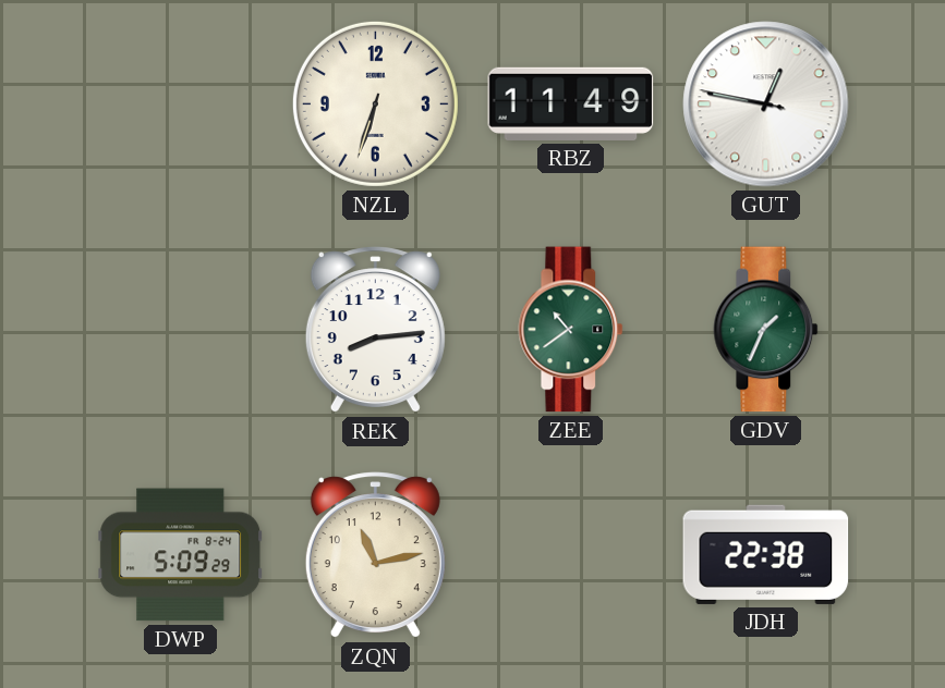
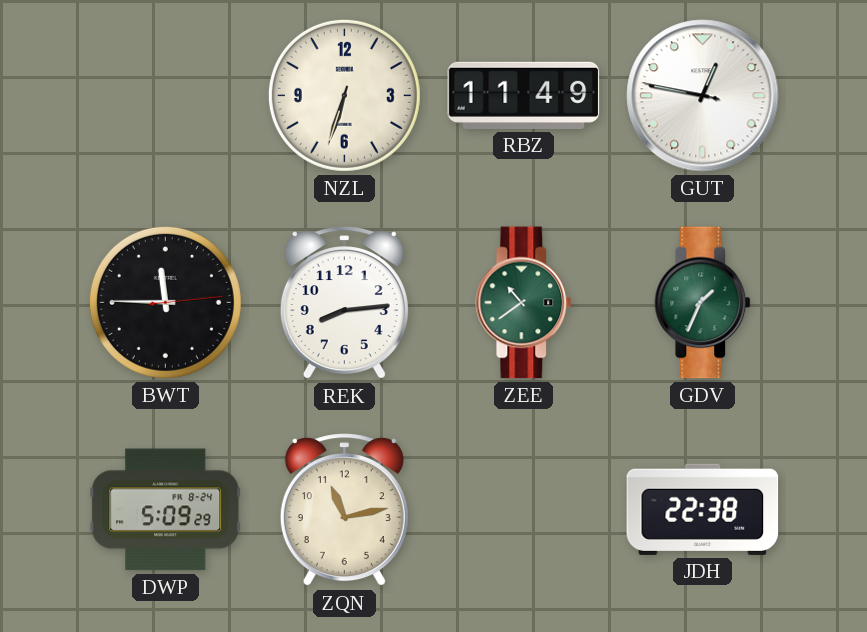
BWT: none -> 11:45
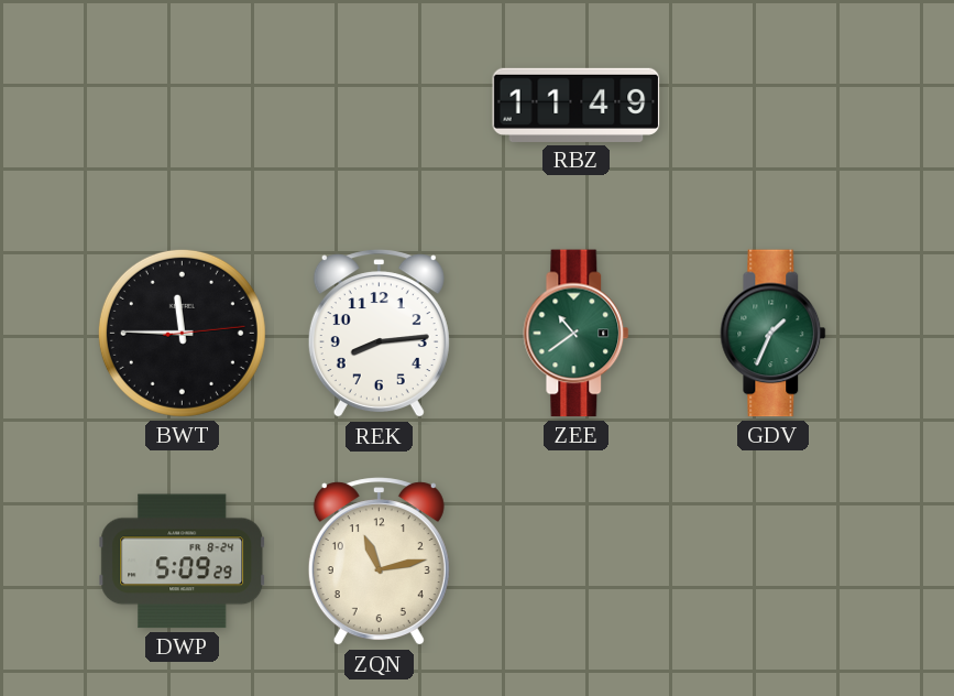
NZL: 6:33 -> none
GUT: 12:46 -> none
JDH: 22:38 -> none
